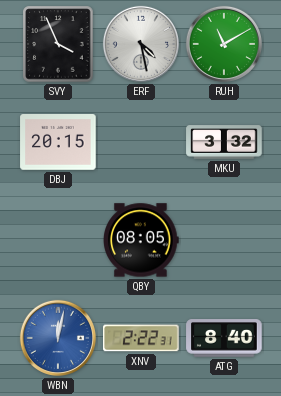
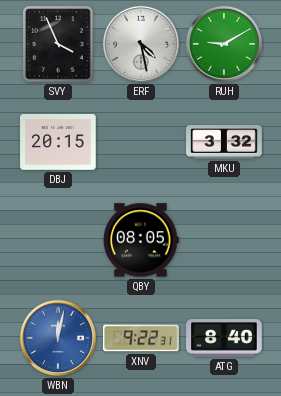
RUH: 11:10 -> 9:10
XNV: 2:22 -> 9:22
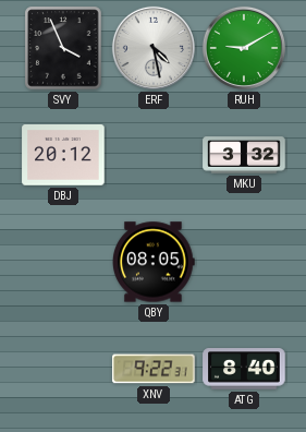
DBJ: 20:15 -> 20:12
WBN: 12:02 -> none
